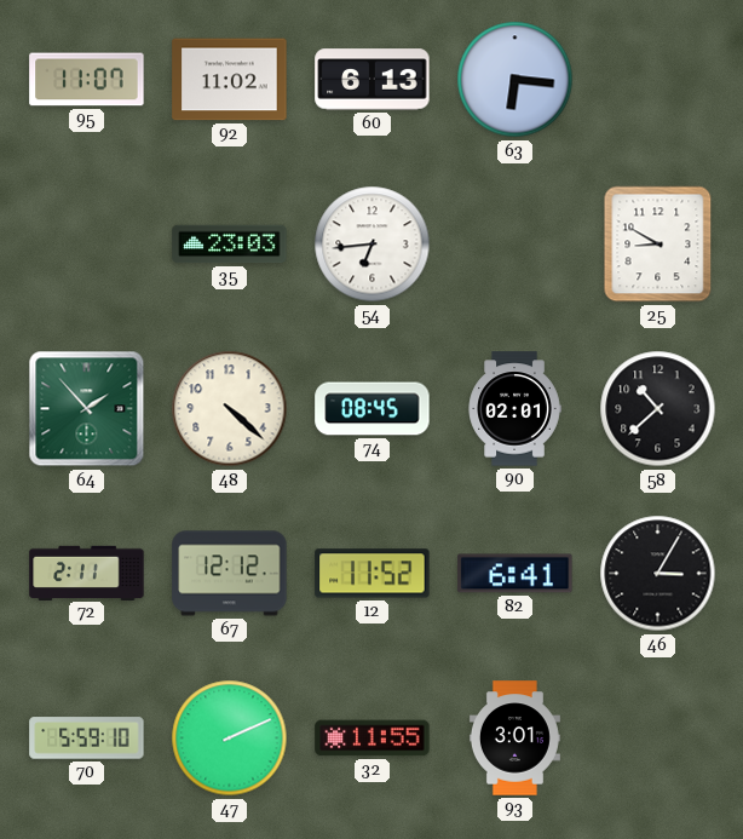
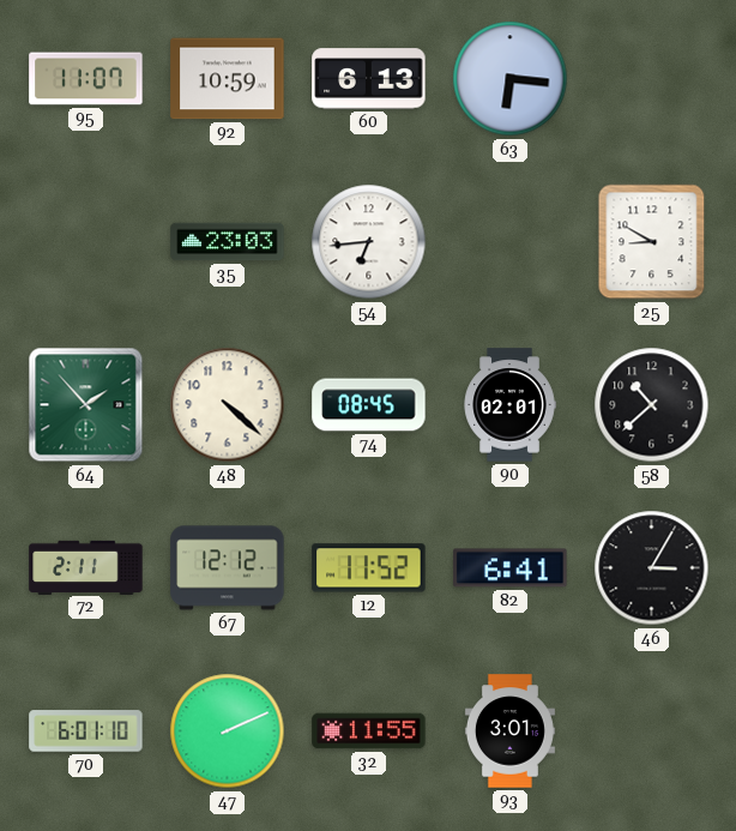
92: 11:02 -> 10:59
70: 5:59 -> 6:01
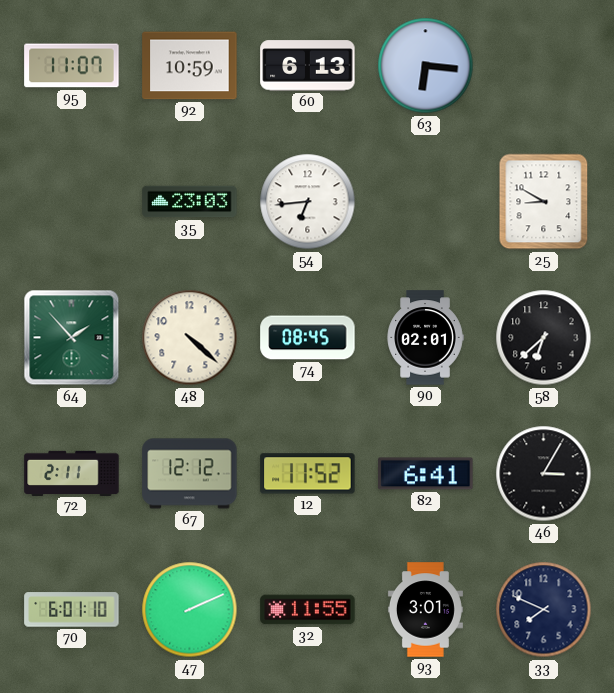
58: 10:38 -> 6:38
33: none -> 7:49
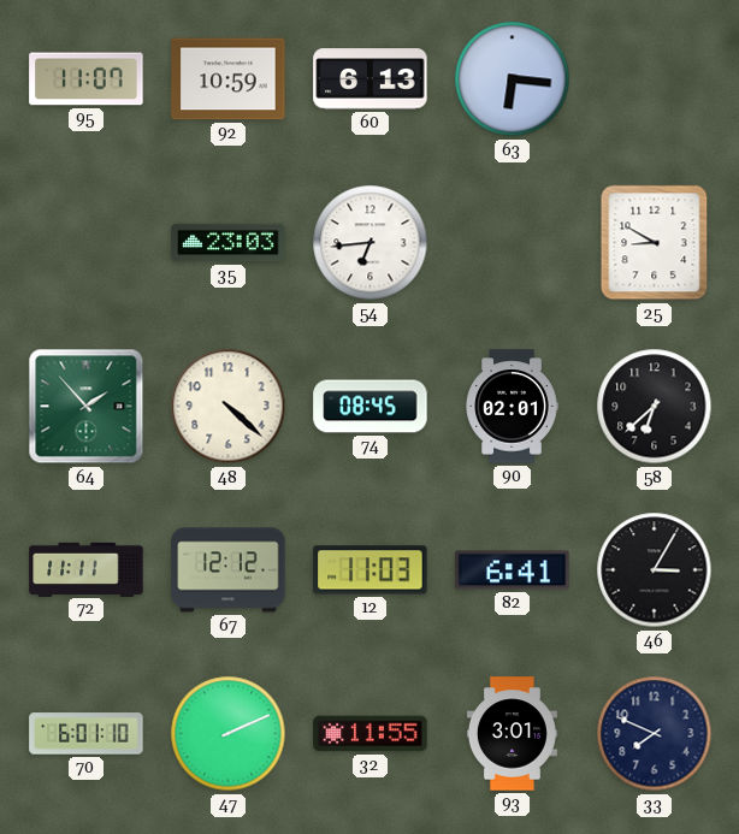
72: 2:11 -> 11:11
12: 11:52 -> 11:03
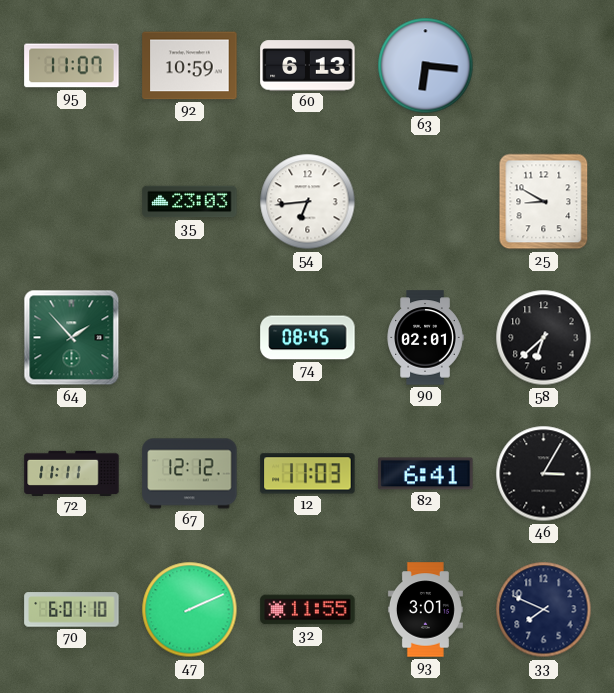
48: 4:22 -> none
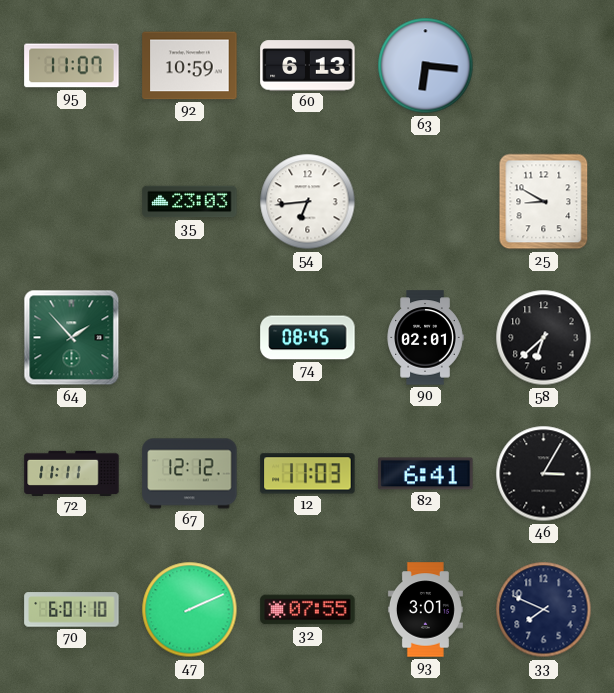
32: 11:55 -> 07:55
